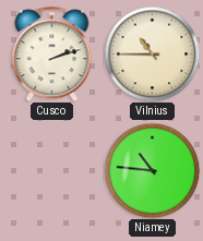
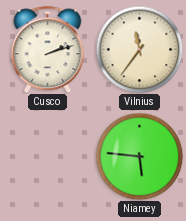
Vilnius: 10:45 -> 11:36
Niamey: 10:46 -> 5:46
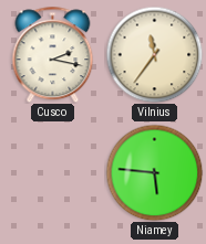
Cusco: 2:12 -> 2:17
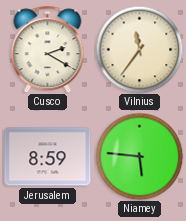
Cusco: 2:17 -> 2:20
Jerusalem: none -> 8:59
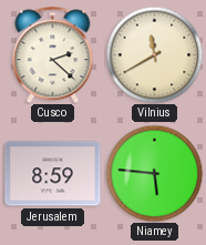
Cusco: 2:20 -> 2:22
Vilnius: 11:36 -> 11:40
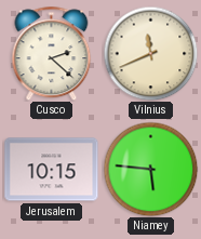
Vilnius: 11:40 -> 11:41
Jerusalem: 8:59 -> 10:15
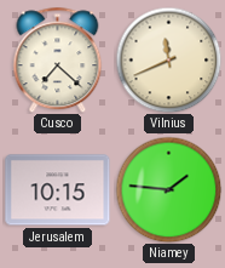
Cusco: 2:22 -> 7:22
Niamey: 5:46 -> 1:46
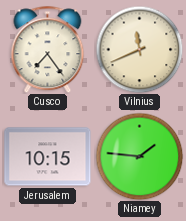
Cusco: 7:22 -> 7:24
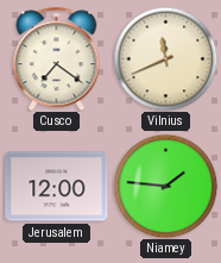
Cusco: 7:24 -> 7:21
Jerusalem: 10:15 -> 12:00
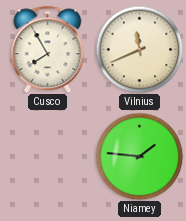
Cusco: 7:21 -> 7:55
Jerusalem: 12:00 -> none
